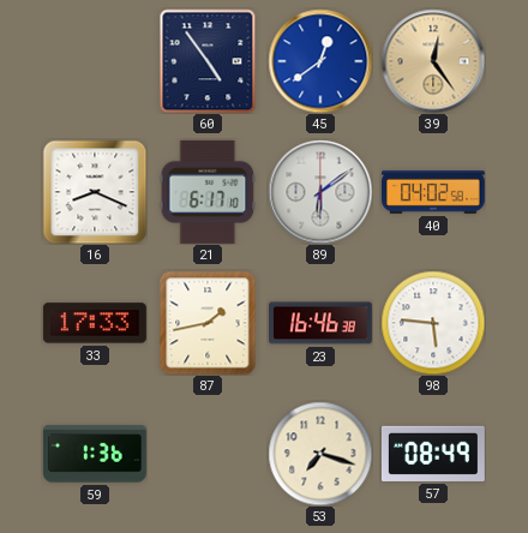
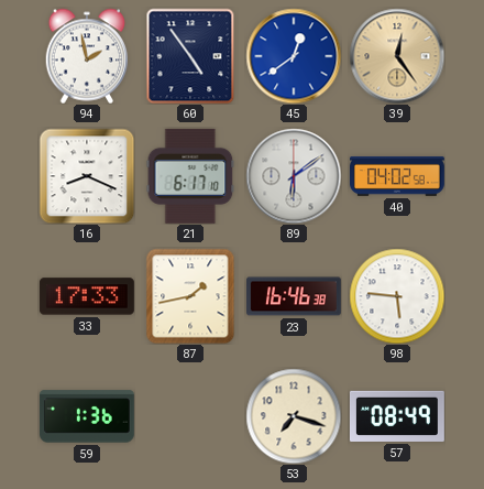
94: none -> 1:58
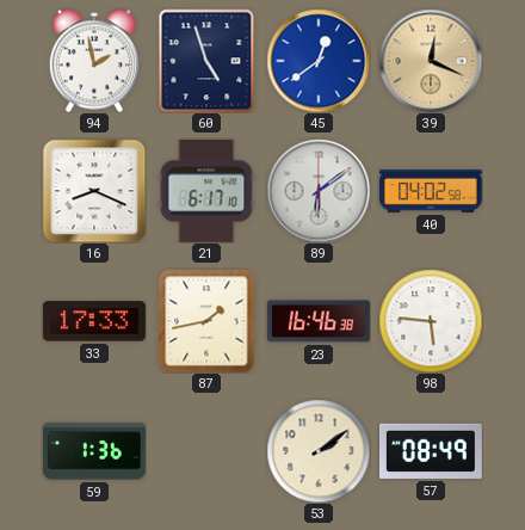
60: 4:54 -> 4:57
39: 12:24 -> 12:19
53: 7:18 -> 2:09
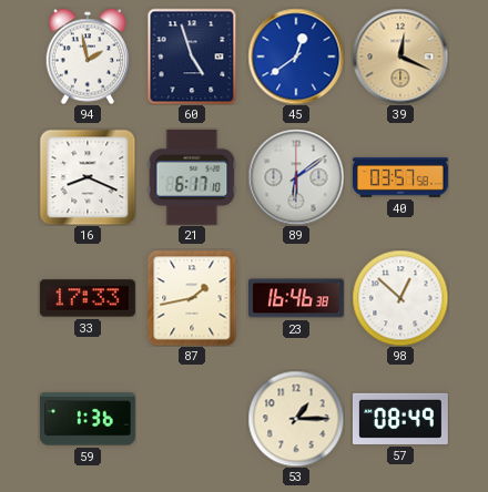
40: 04:02 -> 03:57
98: 5:46 -> 12:52
53: 2:09 -> 1:15
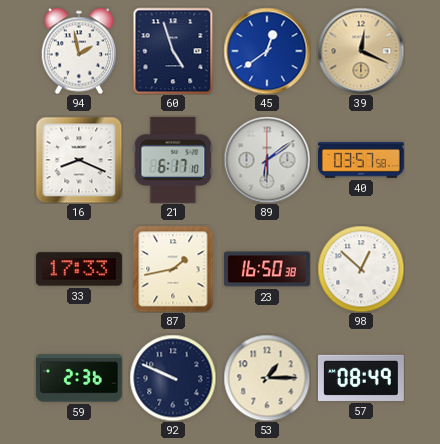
23: 16:46 -> 16:50
59: 1:36 -> 2:36
92: none -> 9:49
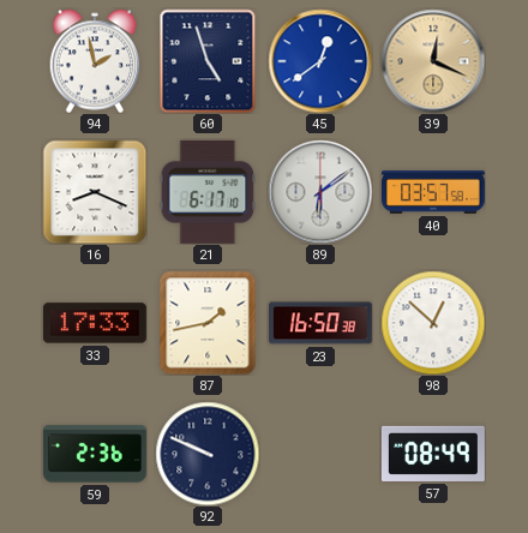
53: 1:15 -> none
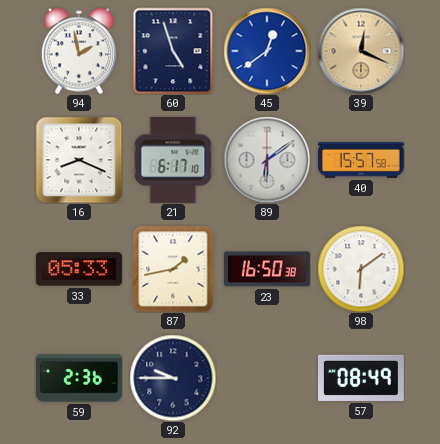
40: 03:57 -> 15:57
33: 17:33 -> 05:33
98: 12:52 -> 6:09
92: 9:49 -> 9:45
